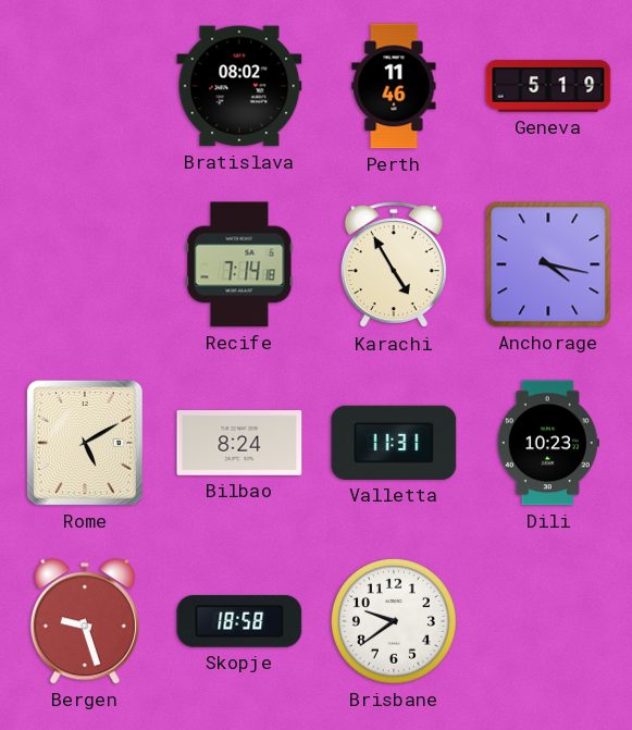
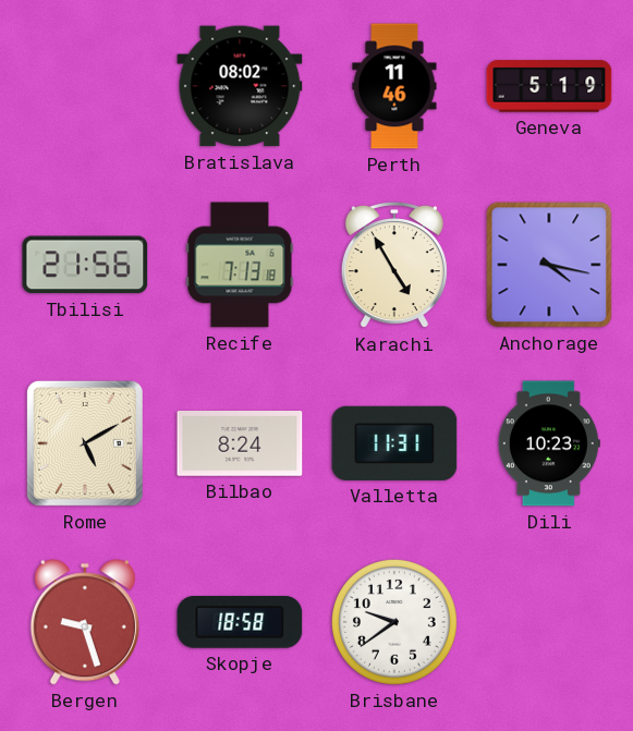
Tbilisi: none -> 21:56
Recife: 7:14 -> 7:13
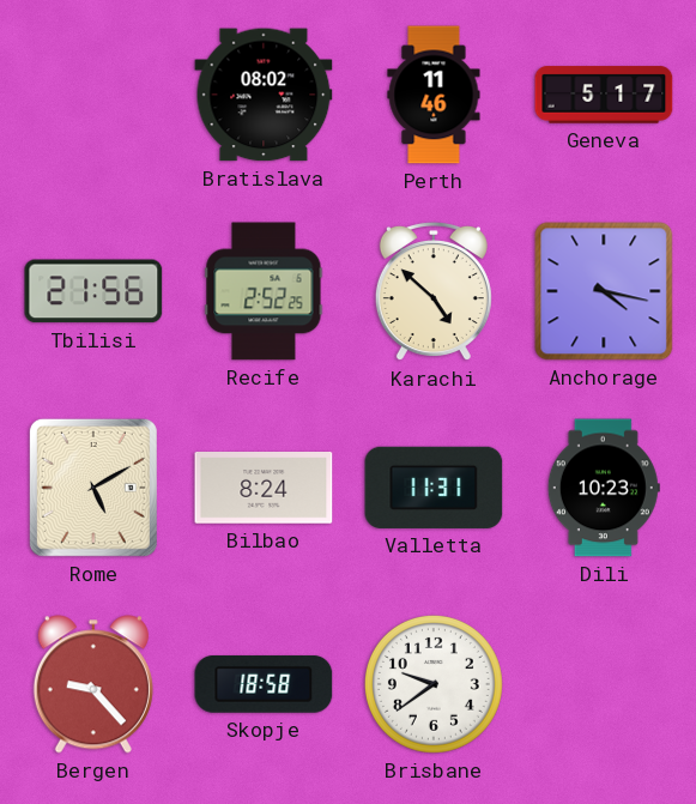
Geneva: 5:19 -> 5:17
Recife: 7:13 -> 2:52
Karachi: 4:55 -> 4:52
Bergen: 9:27 -> 9:23
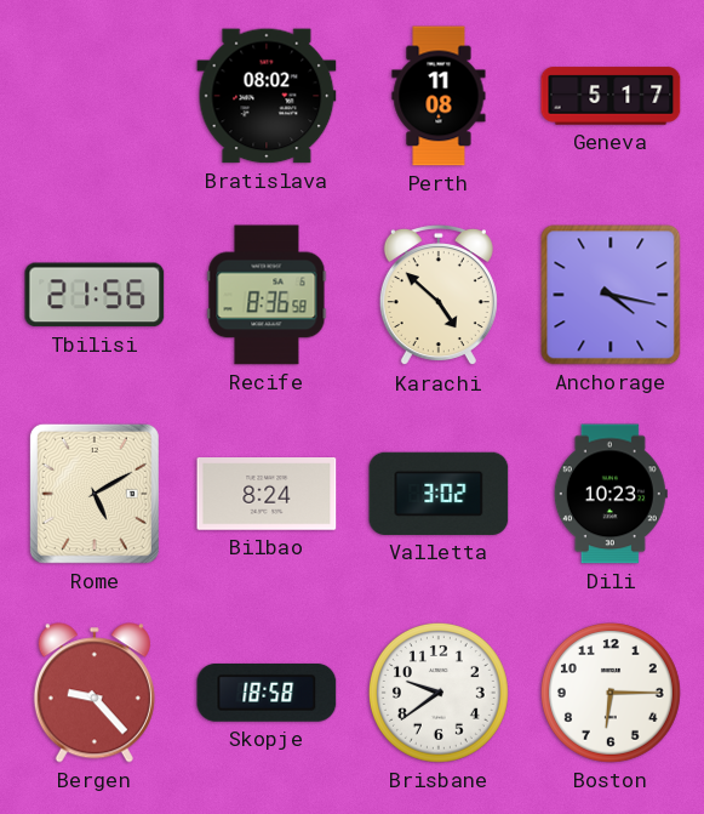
Perth: 11:46 -> 11:08
Recife: 2:52 -> 8:36
Valletta: 11:31 -> 3:02
Boston: none -> 6:15
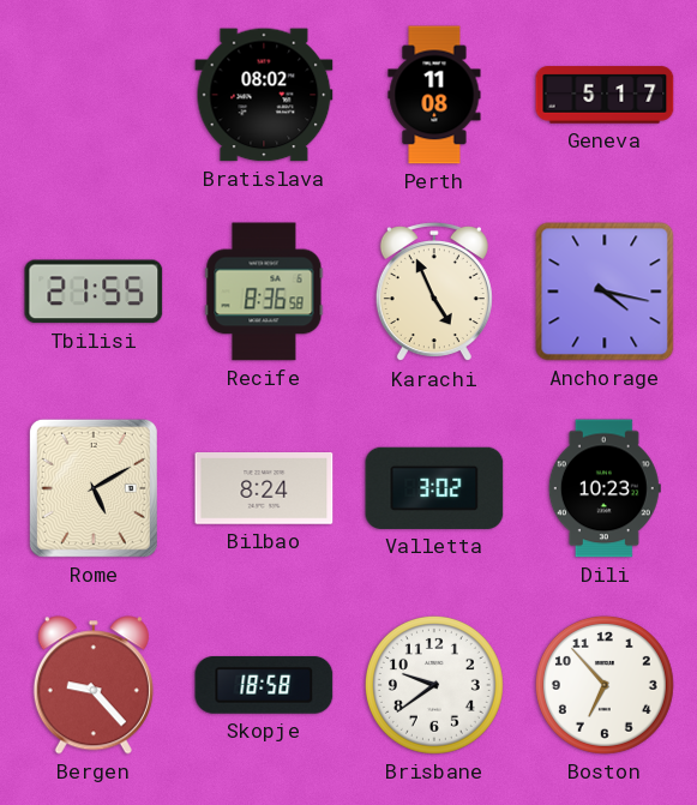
Tbilisi: 21:56 -> 21:55
Karachi: 4:52 -> 4:56
Boston: 6:15 -> 6:53
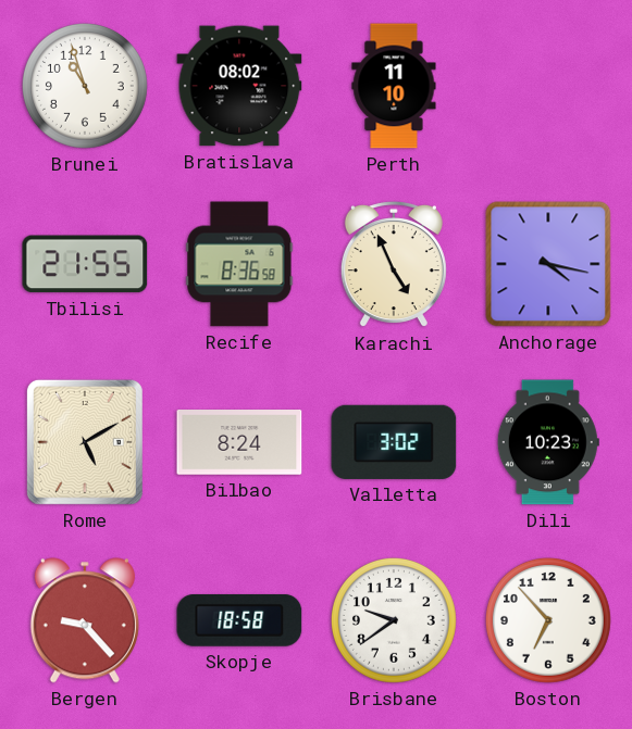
Brunei: none -> 10:57
Perth: 11:08 -> 11:10
Geneva: 5:17 -> none
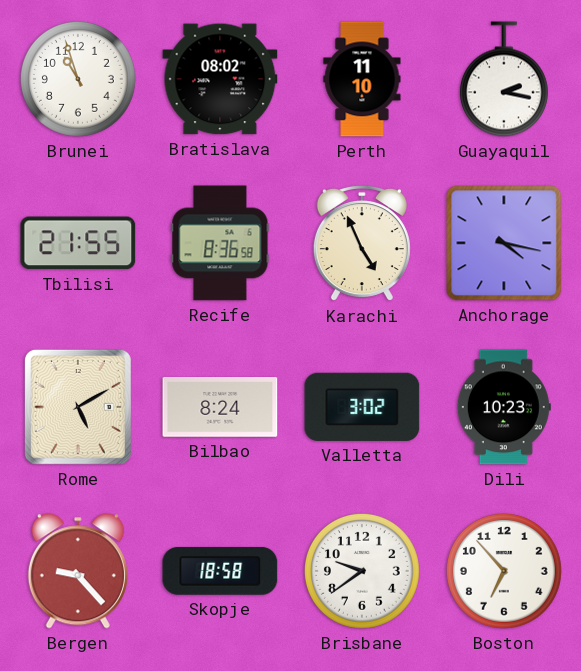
Guayaquil: none -> 2:17
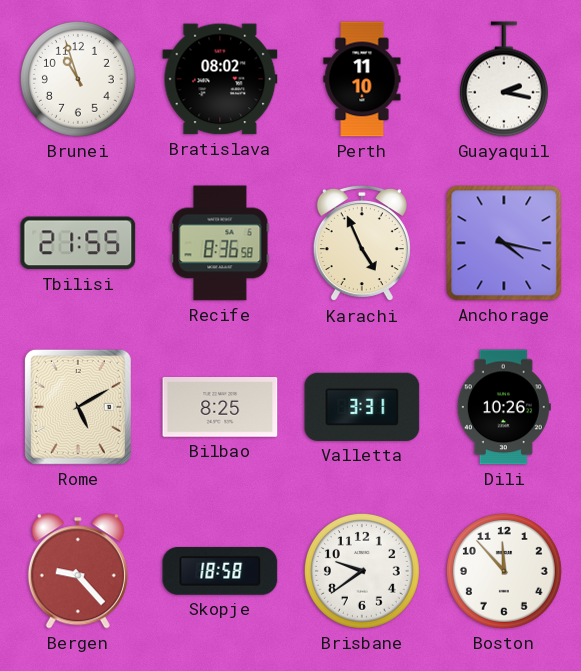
Bilbao: 8:24 -> 8:25
Valletta: 3:02 -> 3:31
Dili: 10:23 -> 10:26
Boston: 6:53 -> 11:53
